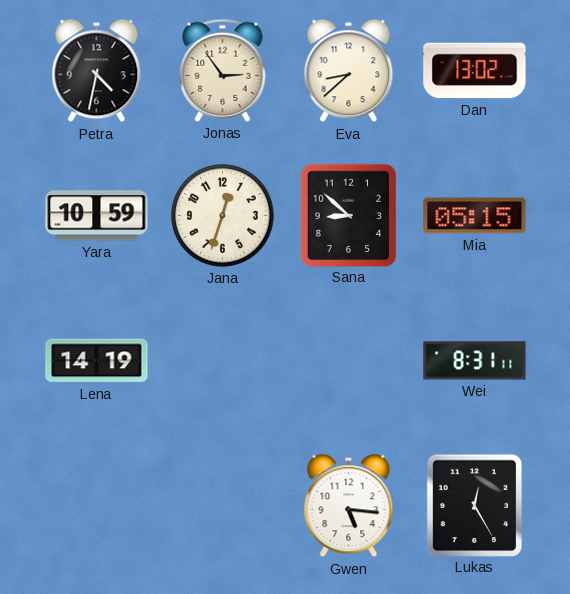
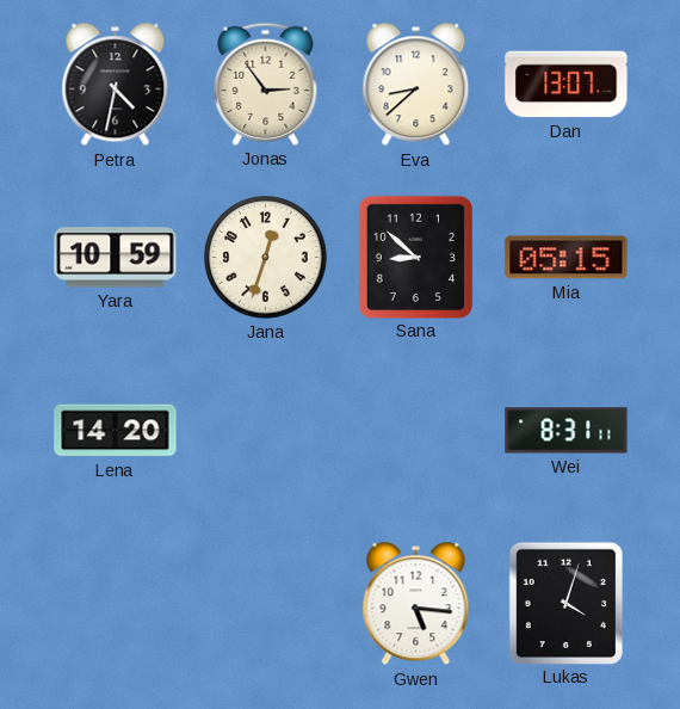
Dan: 13:02 -> 13:07
Lena: 14:19 -> 14:20
Lukas: 12:25 -> 4:03
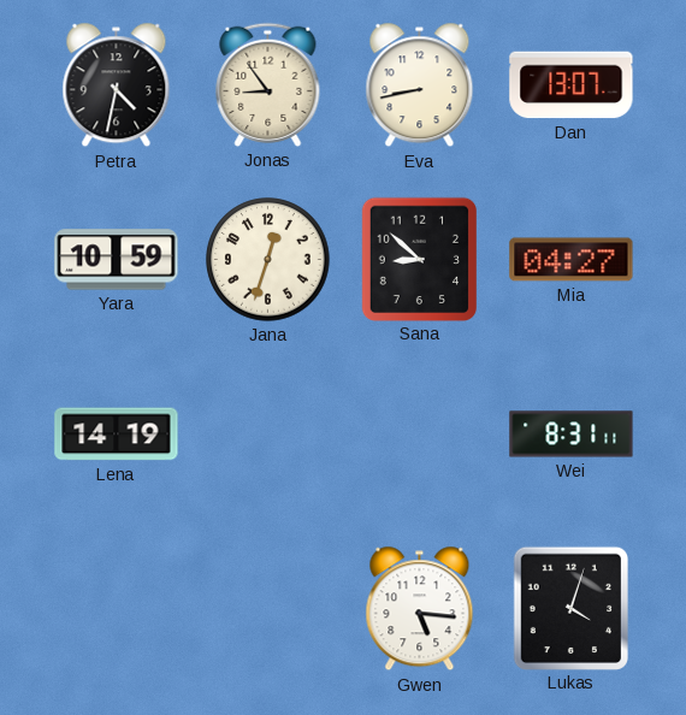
Jonas: 2:54 -> 8:54
Eva: 8:38 -> 8:43
Mia: 05:15 -> 04:27
Lena: 14:20 -> 14:19
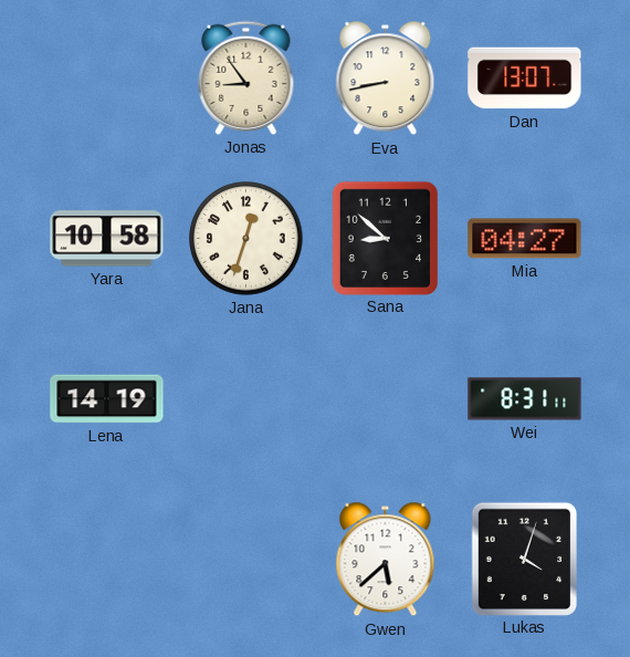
Petra: 4:32 -> none
Yara: 10:59 -> 10:58
Gwen: 5:16 -> 5:38
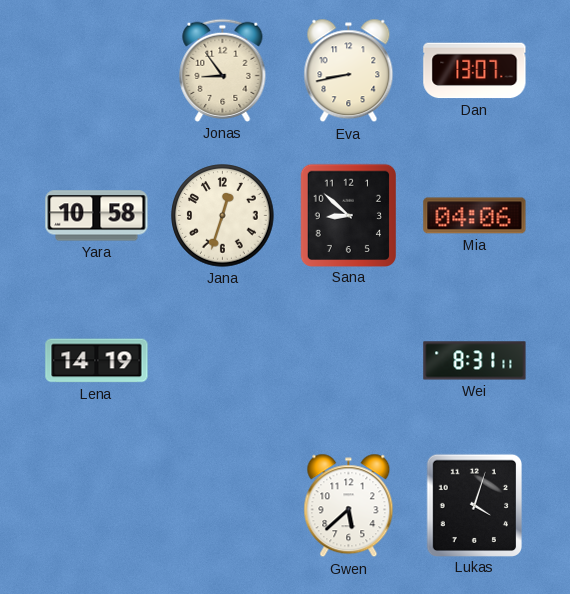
Mia: 04:27 -> 04:06
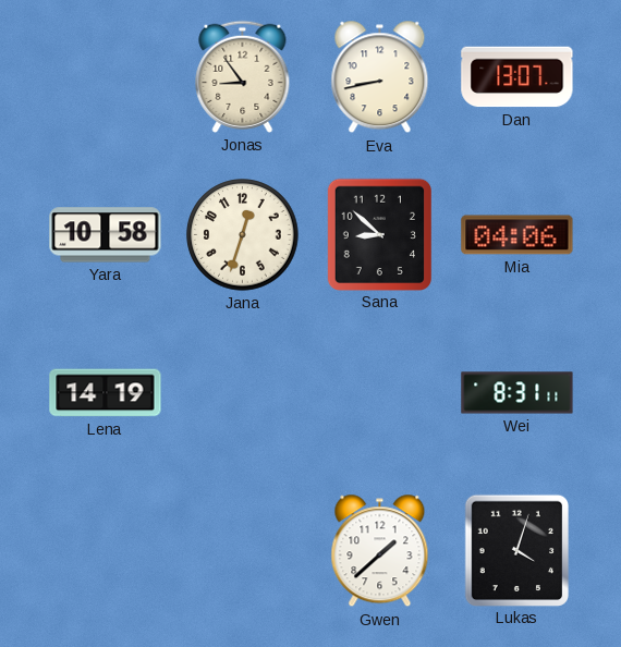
Gwen: 5:38 -> 1:38
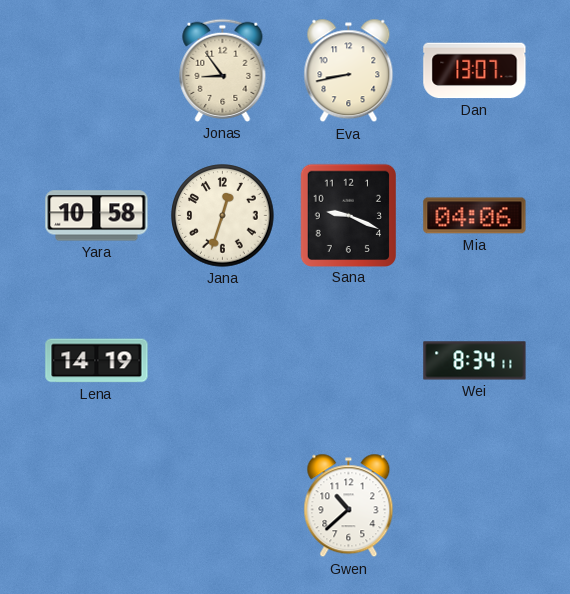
Sana: 8:52 -> 9:19
Wei: 8:31 -> 8:34
Gwen: 1:38 -> 10:38
Lukas: 4:03 -> none
